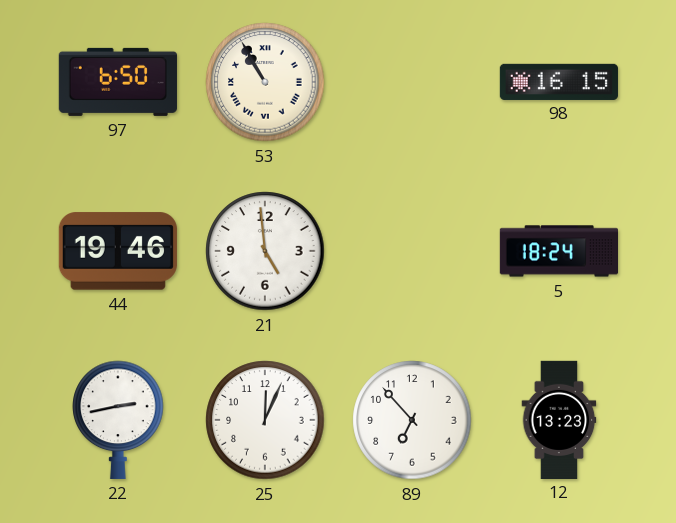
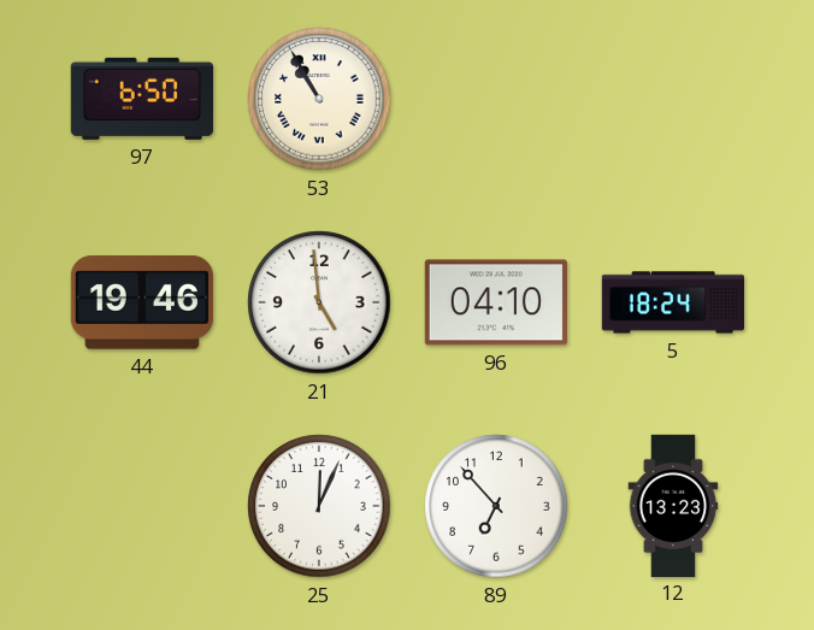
98: 16:15 -> none
96: none -> 04:10
22: 2:43 -> none
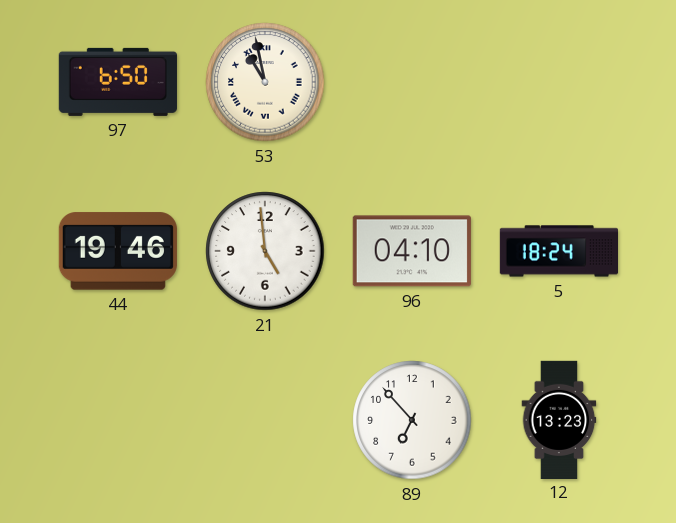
53: 10:55 -> 10:58
25: 12:04 -> none
